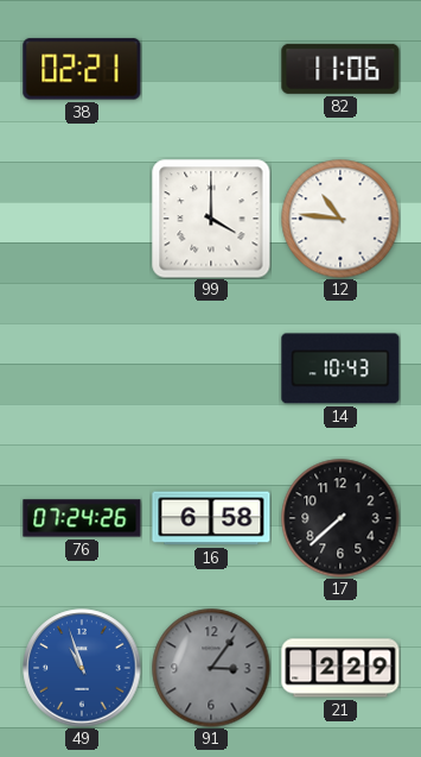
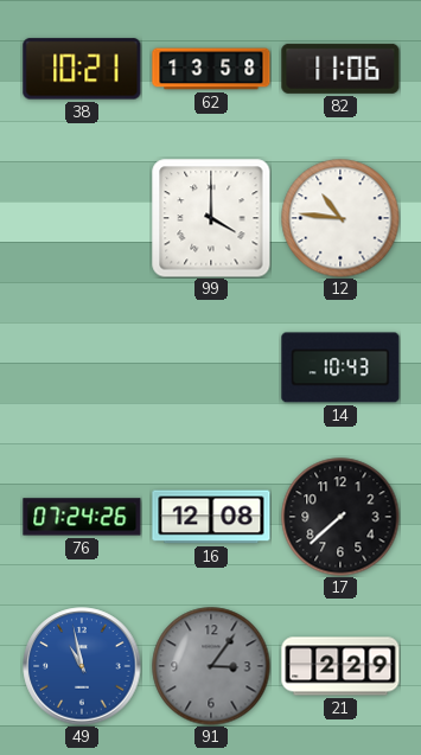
38: 02:21 -> 10:21
62: none -> 13:58
16: 6:58 -> 12:08
49: 10:57 -> 10:58
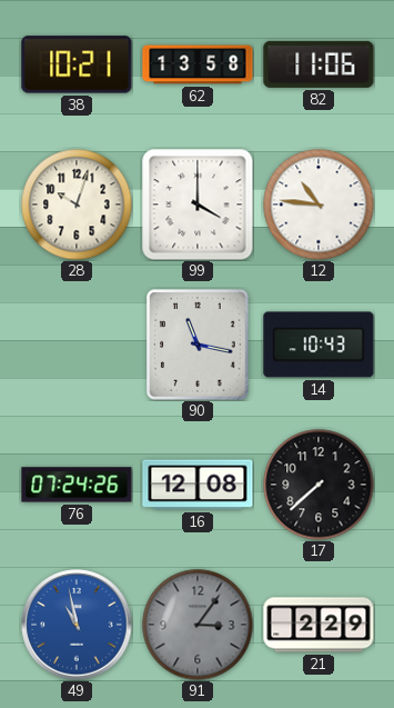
28: none -> 10:03
90: none -> 11:17
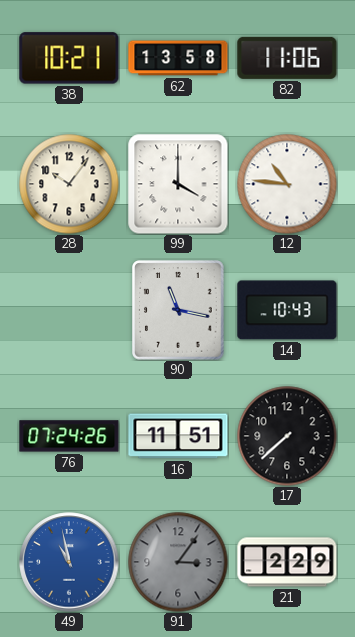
28: 10:03 -> 10:06
16: 12:08 -> 11:51
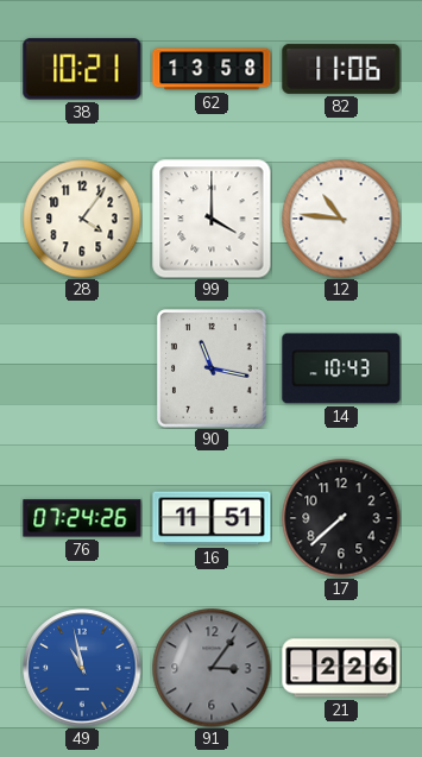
28: 10:06 -> 4:06
21: 2:29 -> 2:26
